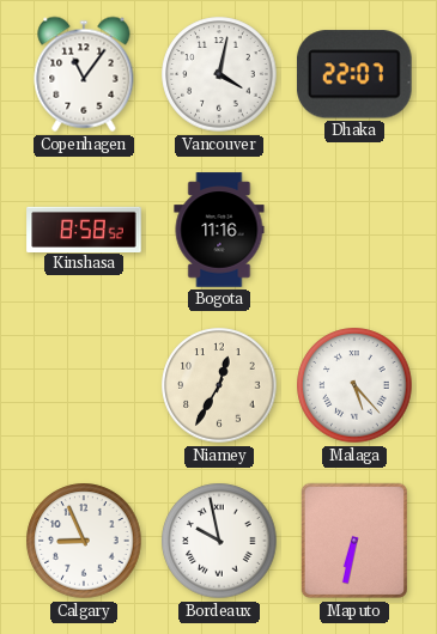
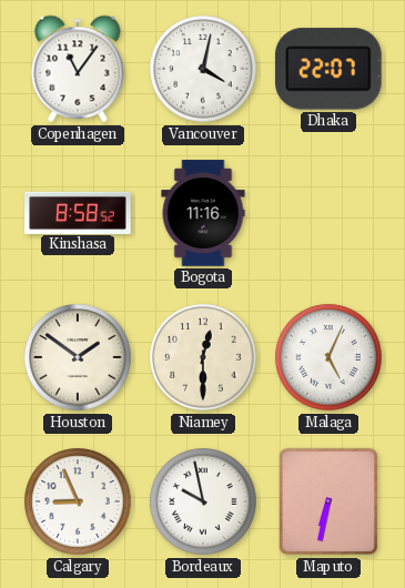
Houston: none -> 1:51
Niamey: 12:35 -> 12:30
Malaga: 5:23 -> 5:04
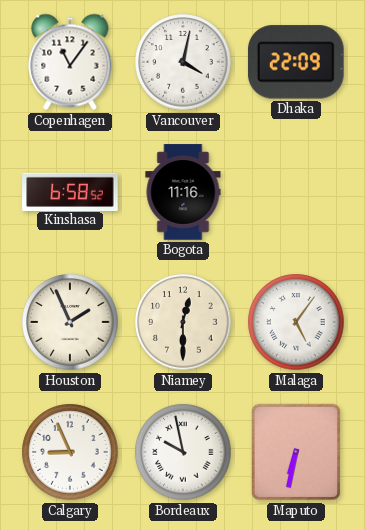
Dhaka: 22:07 -> 22:09
Kinshasa: 8:58 -> 6:58
Houston: 1:51 -> 1:56
Malaga: 5:04 -> 5:06
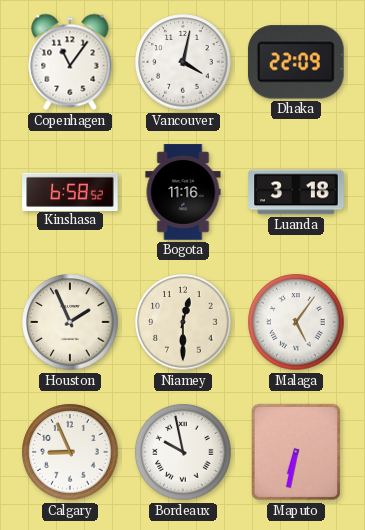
Luanda: none -> 3:18
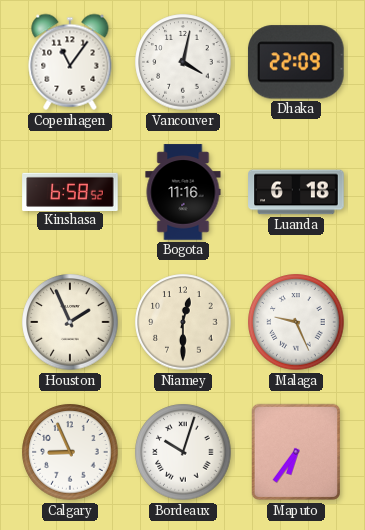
Luanda: 3:18 -> 6:18
Malaga: 5:06 -> 9:26
Bordeaux: 9:58 -> 10:03
Maputo: 6:32 -> 6:36
